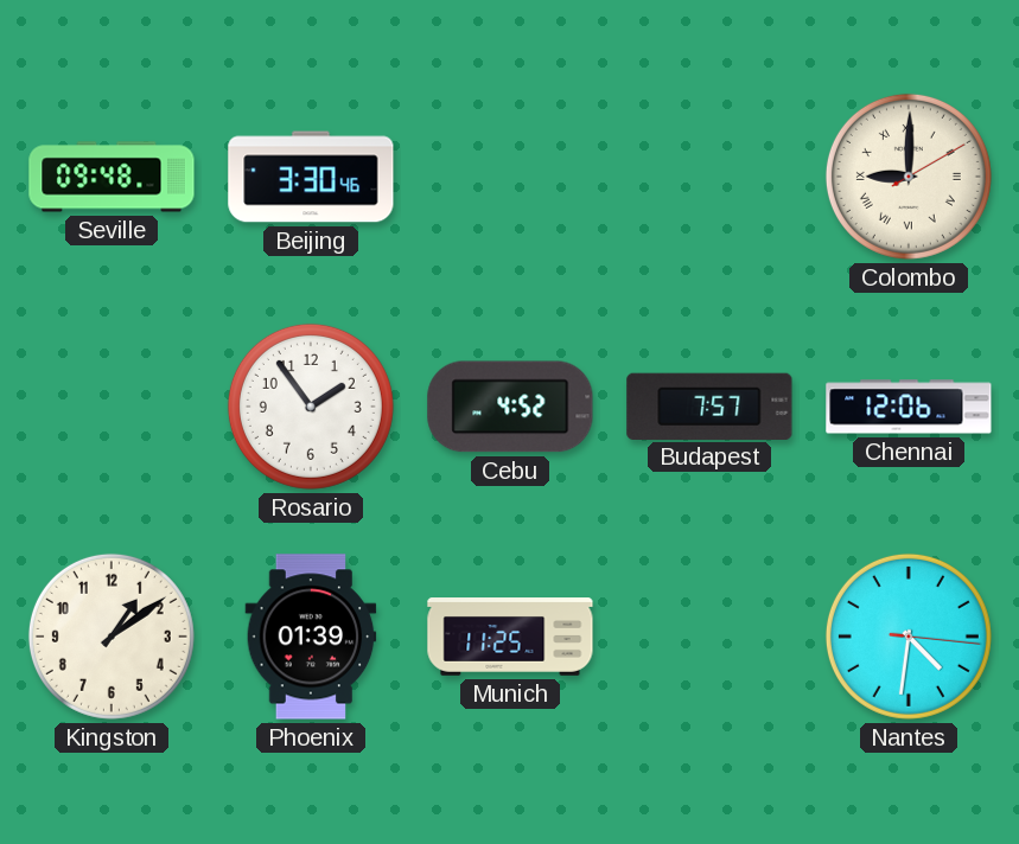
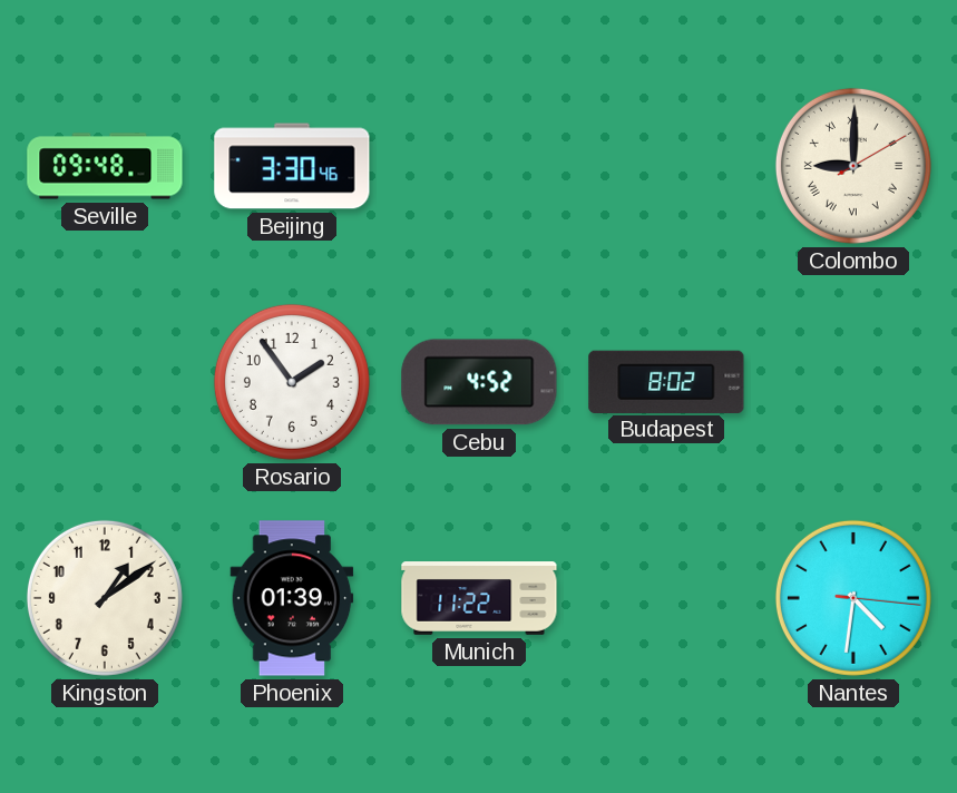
Budapest: 7:57 -> 8:02
Chennai: 12:06 -> none
Munich: 11:25 -> 11:22
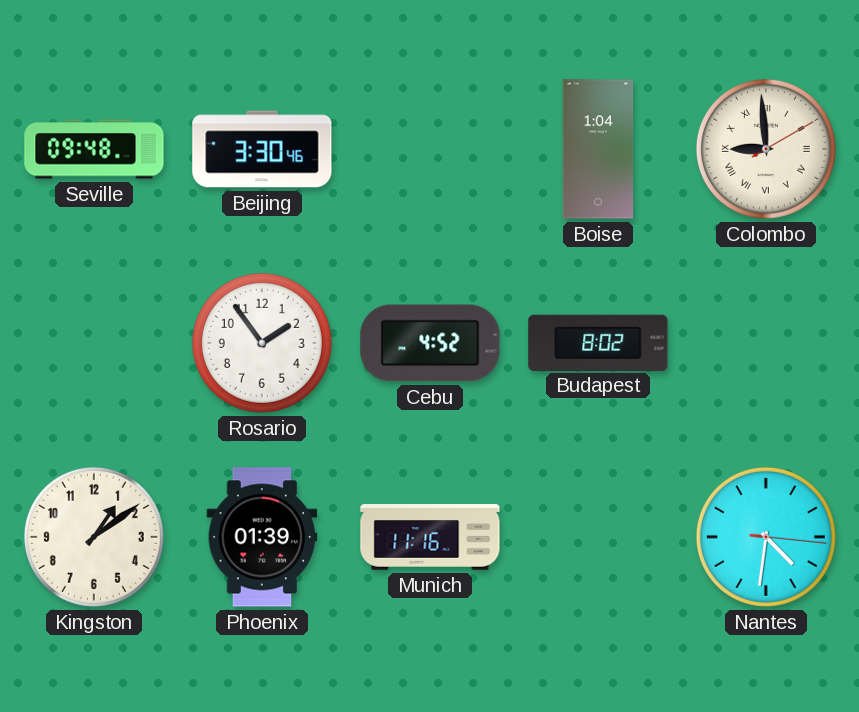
Boise: none -> 1:04
Colombo: 9:00 -> 8:59
Munich: 11:22 -> 11:16
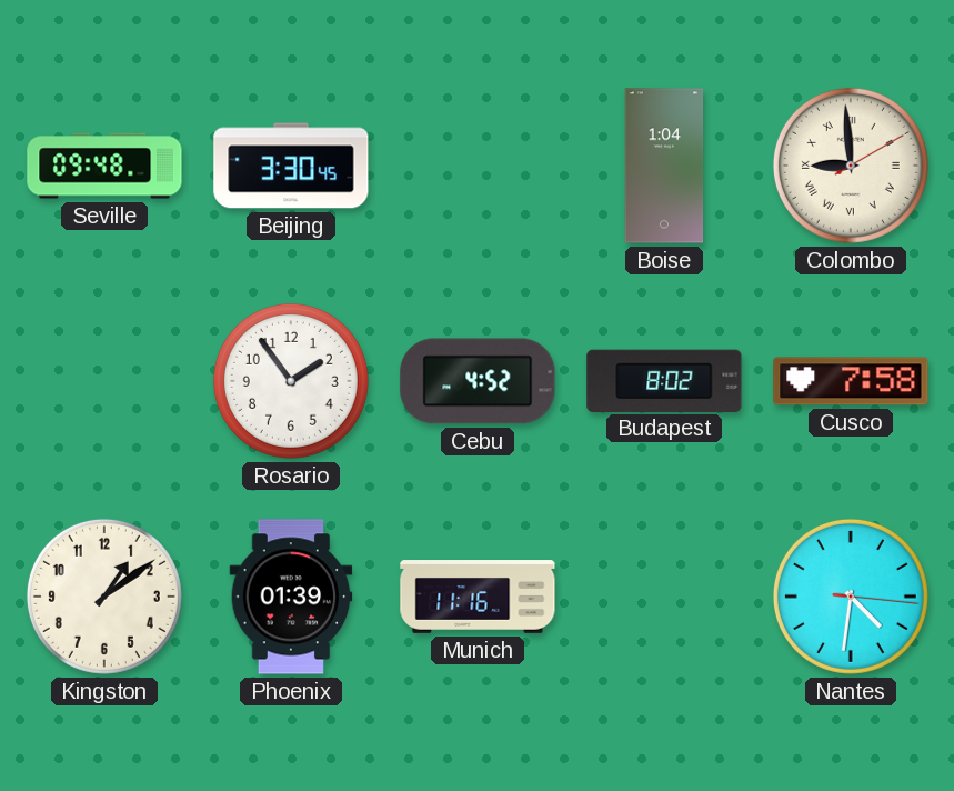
Beijing: 3:30:46 -> 3:30:45
Cusco: none -> 7:58
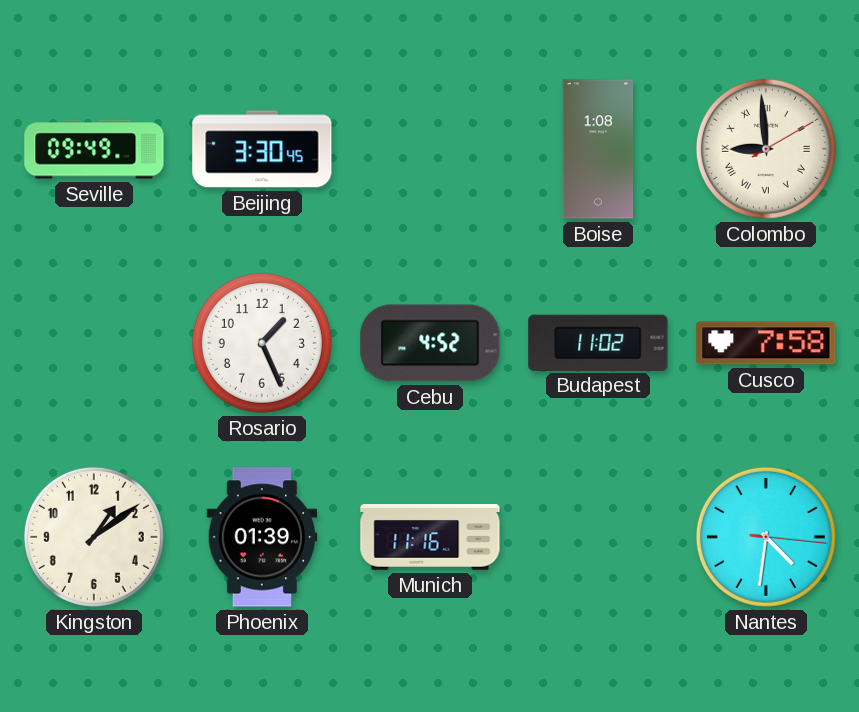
Seville: 09:48 -> 09:49
Boise: 1:04 -> 1:08
Rosario: 1:54 -> 1:26
Budapest: 8:02 -> 11:02
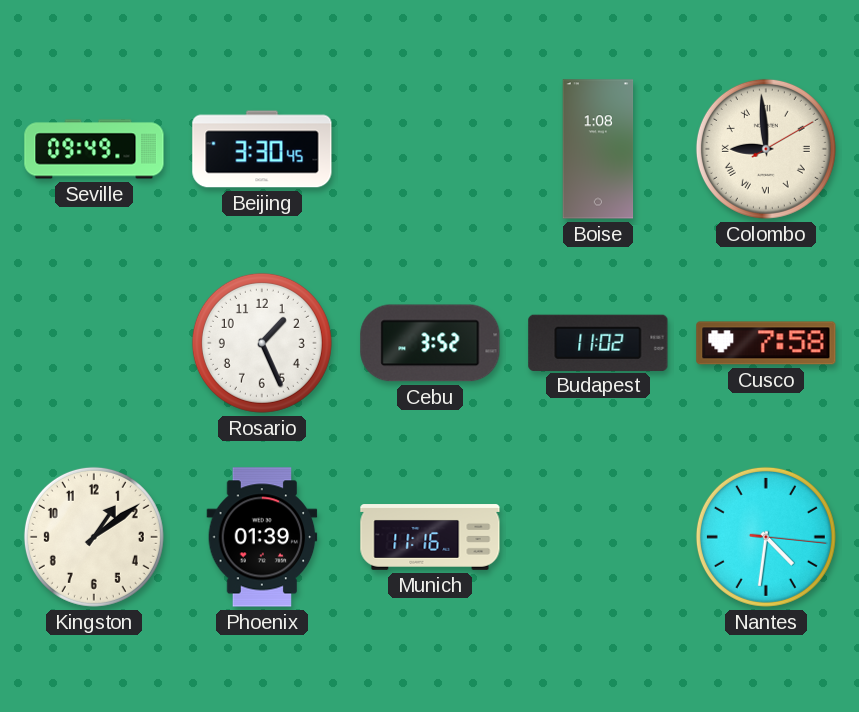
Cebu: 4:52 -> 3:52
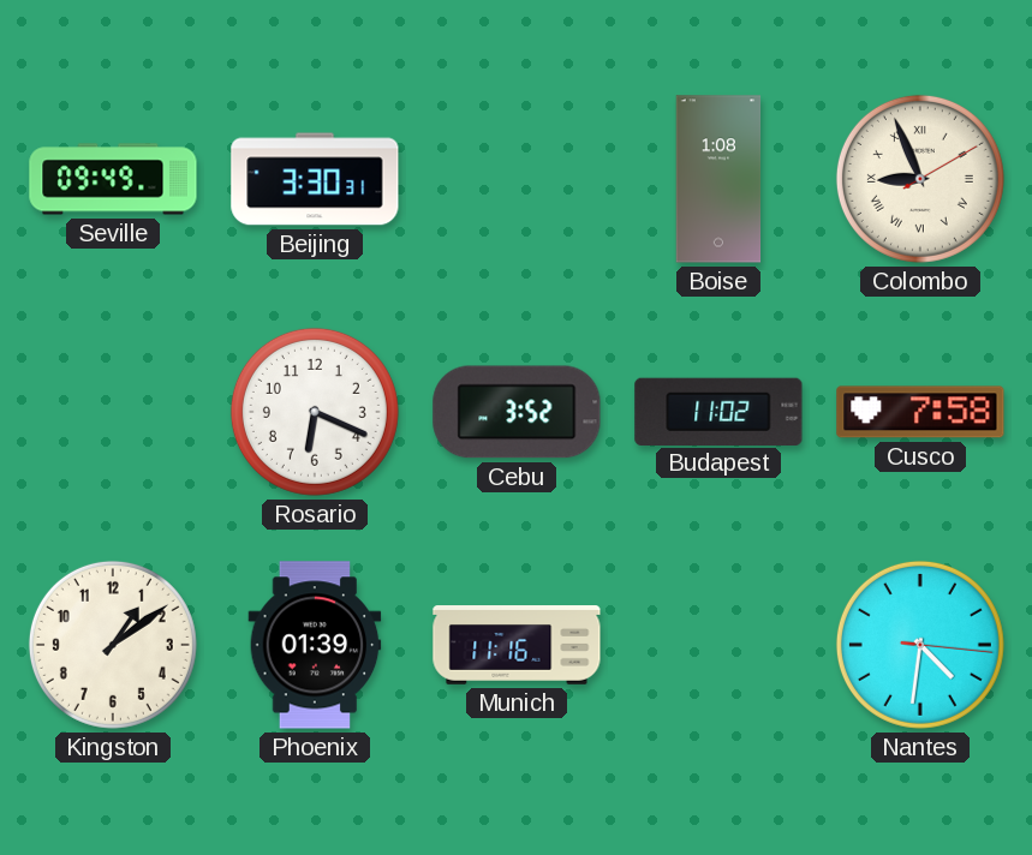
Beijing: 3:30:45 -> 3:30:31
Colombo: 8:59 -> 8:56
Rosario: 1:26 -> 6:19
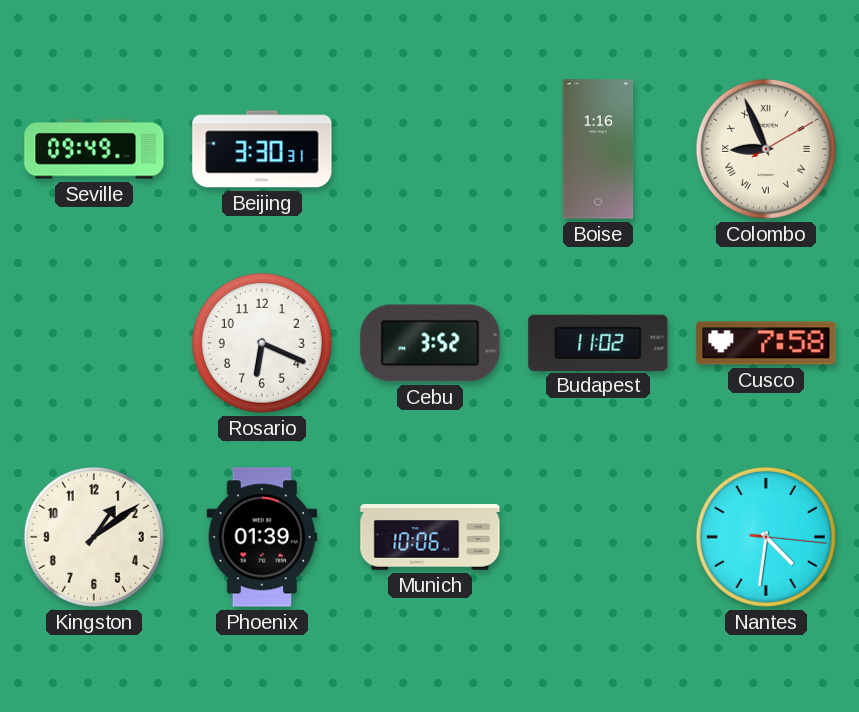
Boise: 1:08 -> 1:16
Munich: 11:16 -> 10:06
